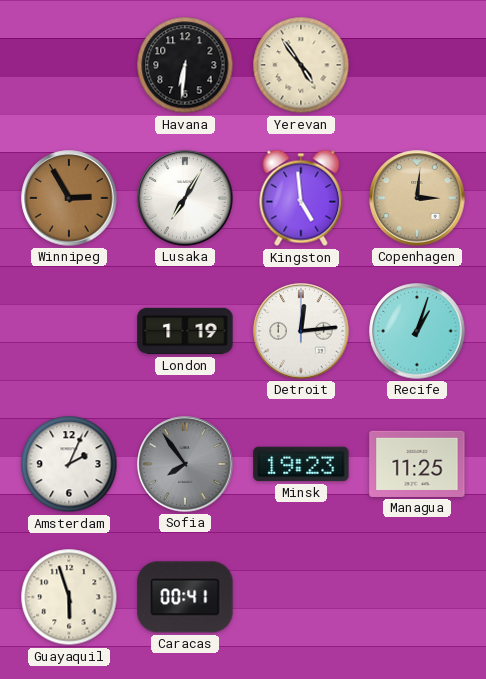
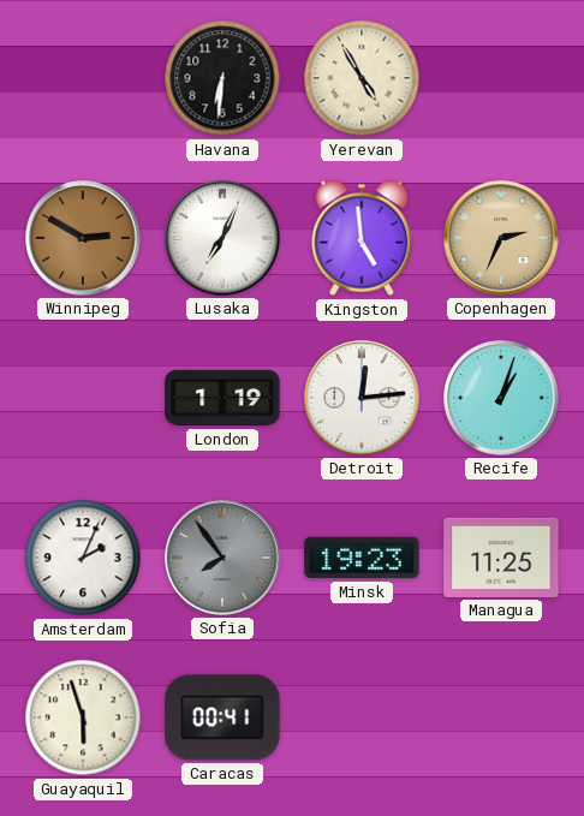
Yerevan: 4:54 -> 4:55
Winnipeg: 2:55 -> 2:50
Lusaka: 7:05 -> 7:04
Copenhagen: 3:01 -> 2:34
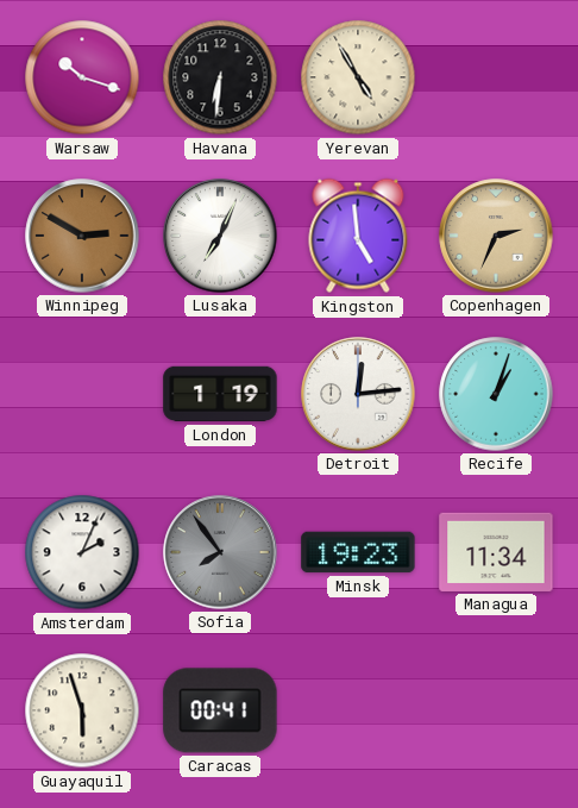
Warsaw: none -> 10:18
Managua: 11:25 -> 11:34
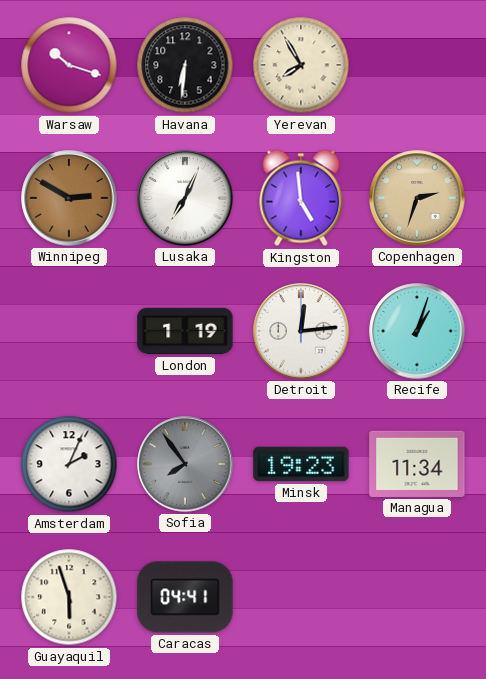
Yerevan: 4:55 -> 7:55
Copenhagen: 2:34 -> 2:33
Caracas: 00:41 -> 04:41
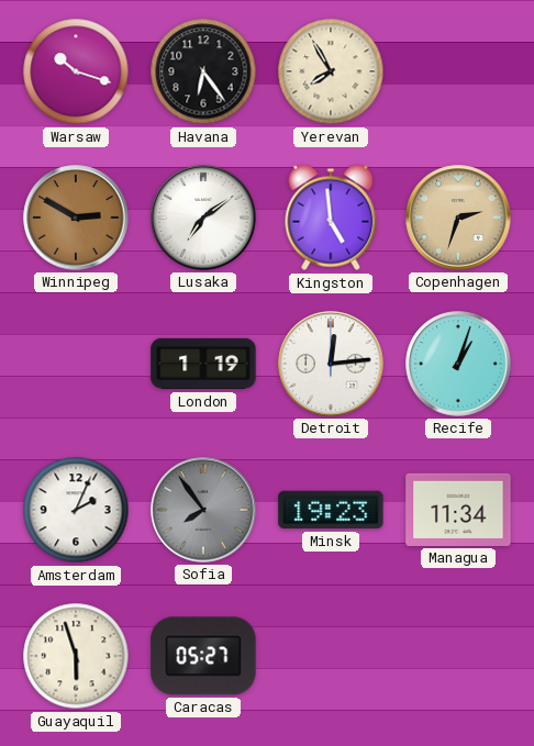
Havana: 6:31 -> 6:24
Lusaka: 7:04 -> 7:09
Caracas: 04:41 -> 05:27
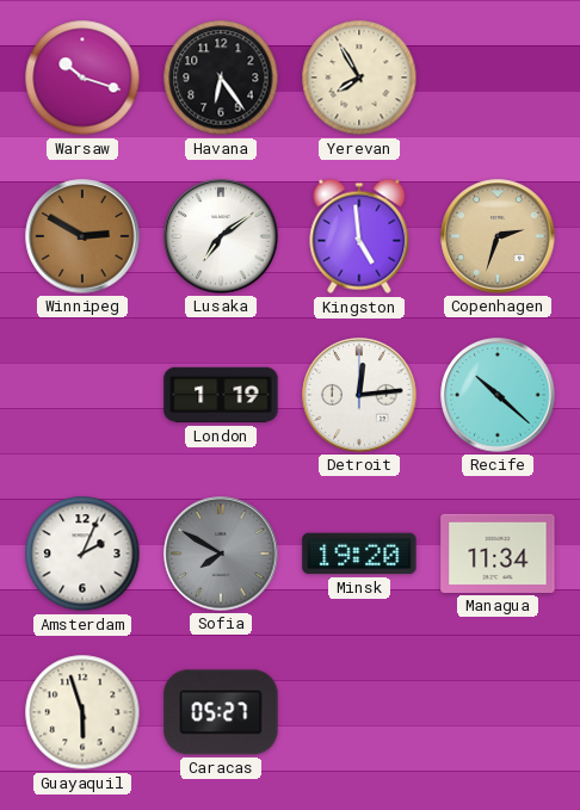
Recife: 1:03 -> 10:22
Sofia: 7:54 -> 7:50
Minsk: 19:23 -> 19:20
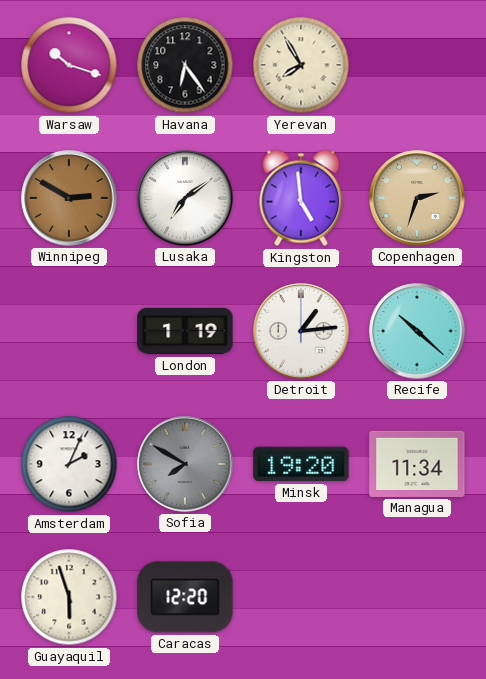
Detroit: 12:14 -> 1:14
Caracas: 05:27 -> 12:20
